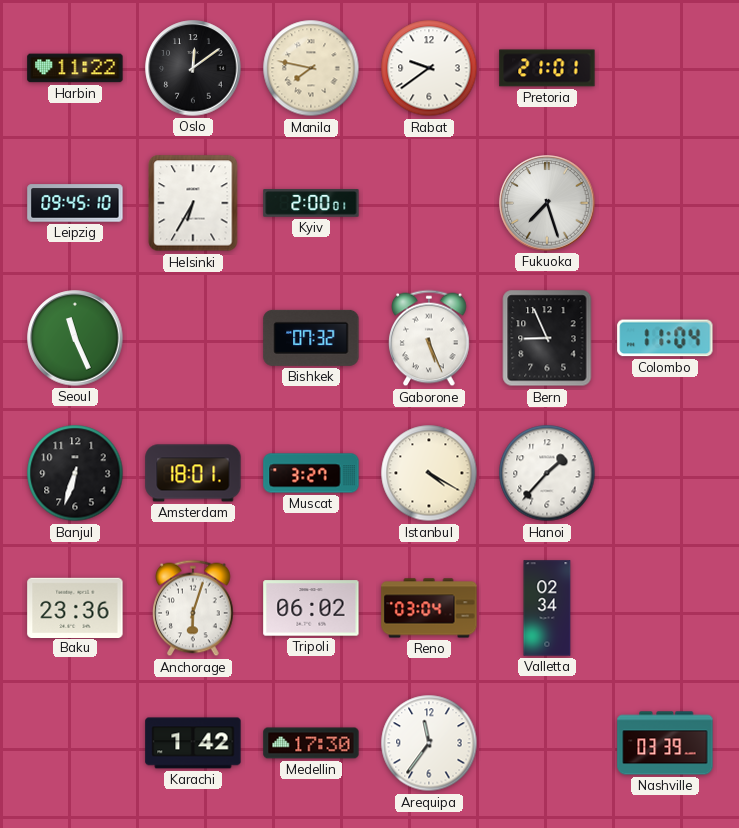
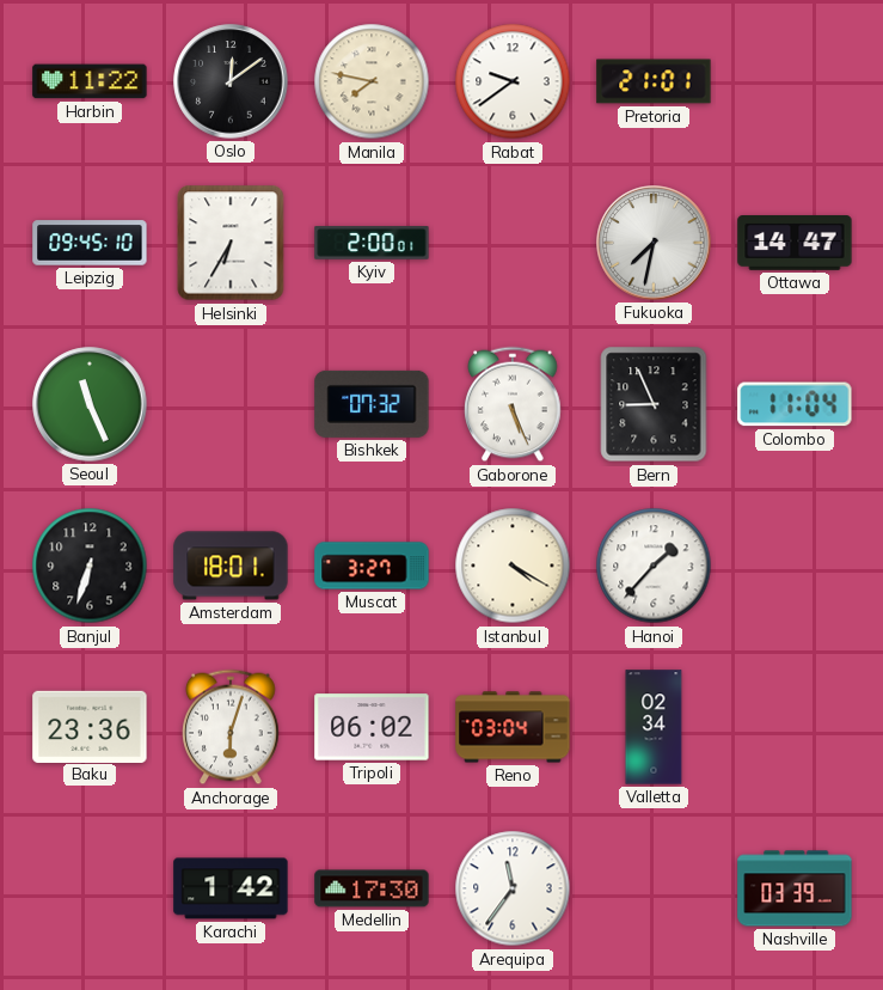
Fukuoka: 7:27 -> 7:32
Ottawa: none -> 14:47
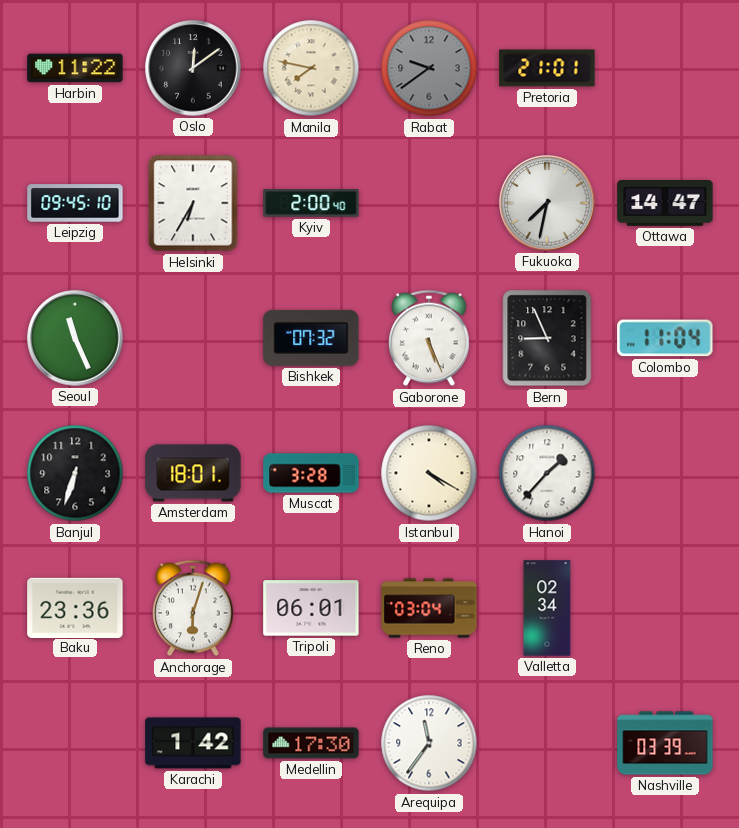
Rabat dial: white -> grey
Kyiv: 2:00:01 -> 2:00:40
Muscat: 3:27 -> 3:28
Tripoli: 06:02 -> 06:01
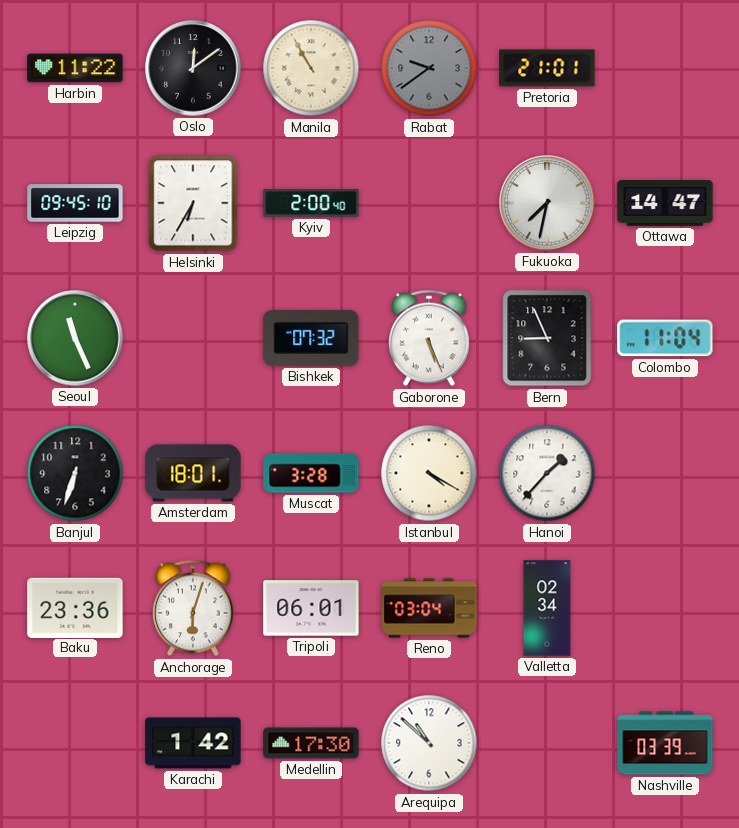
Manila: 7:47 -> 10:55
Arequipa: 11:36 -> 10:52
